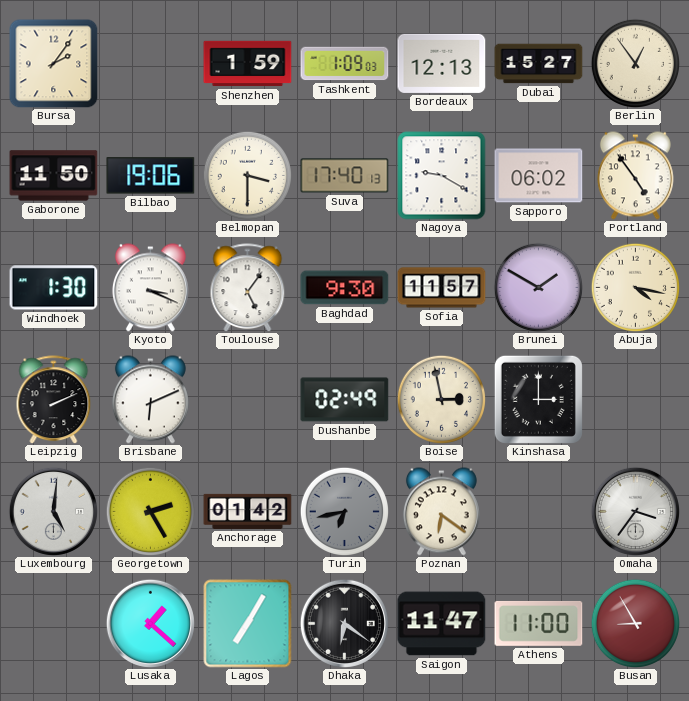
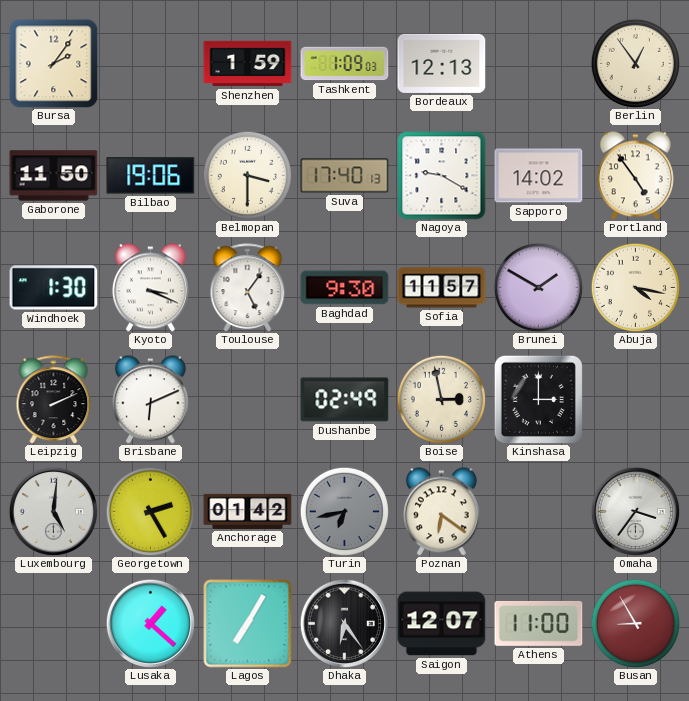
Dubai: 15:27 -> none
Sapporo: 06:02 -> 14:02
Dhaka: 6:21 -> 6:24
Saigon: 11:47 -> 12:07
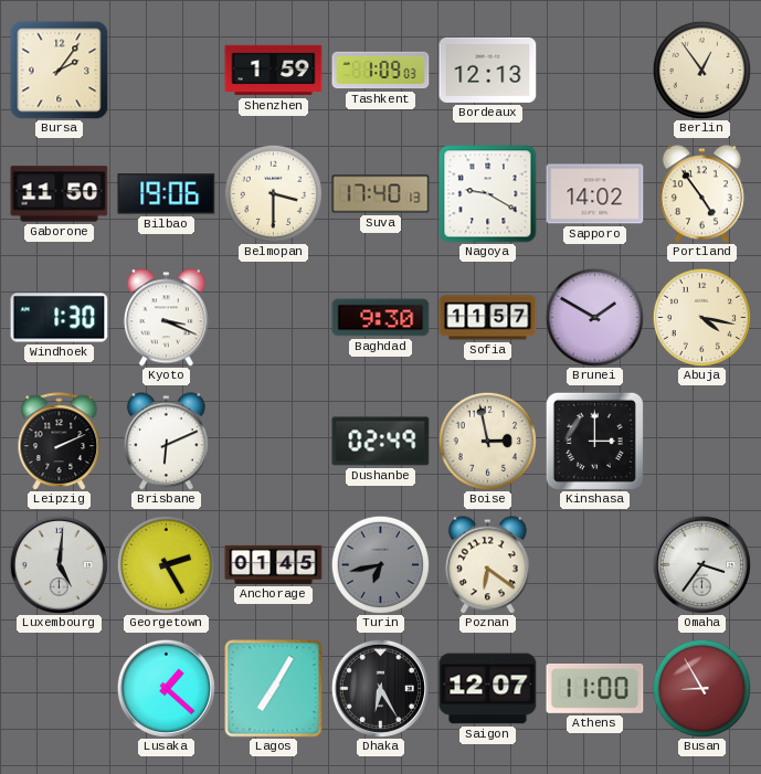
Toulouse: 5:06 -> none
Anchorage: 01:42 -> 01:45
Dhaka: 6:24 -> 6:25
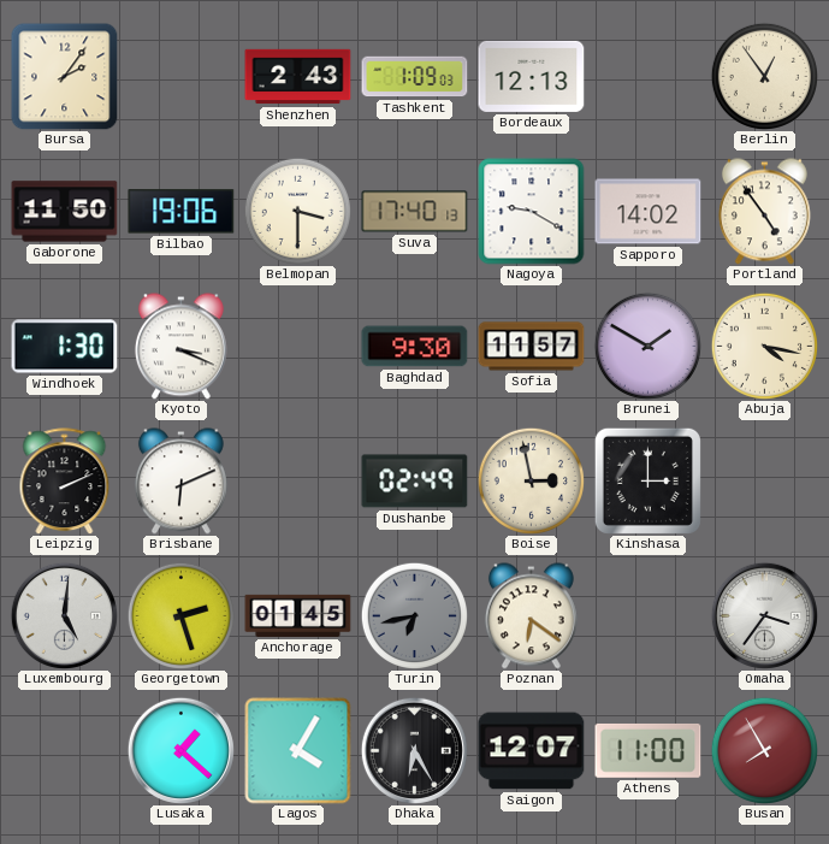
Shenzhen: 1:59 -> 2:43
Georgetown: 2:25 -> 2:27
Lagos: 7:05 -> 4:05
Busan: 8:55 -> 7:55
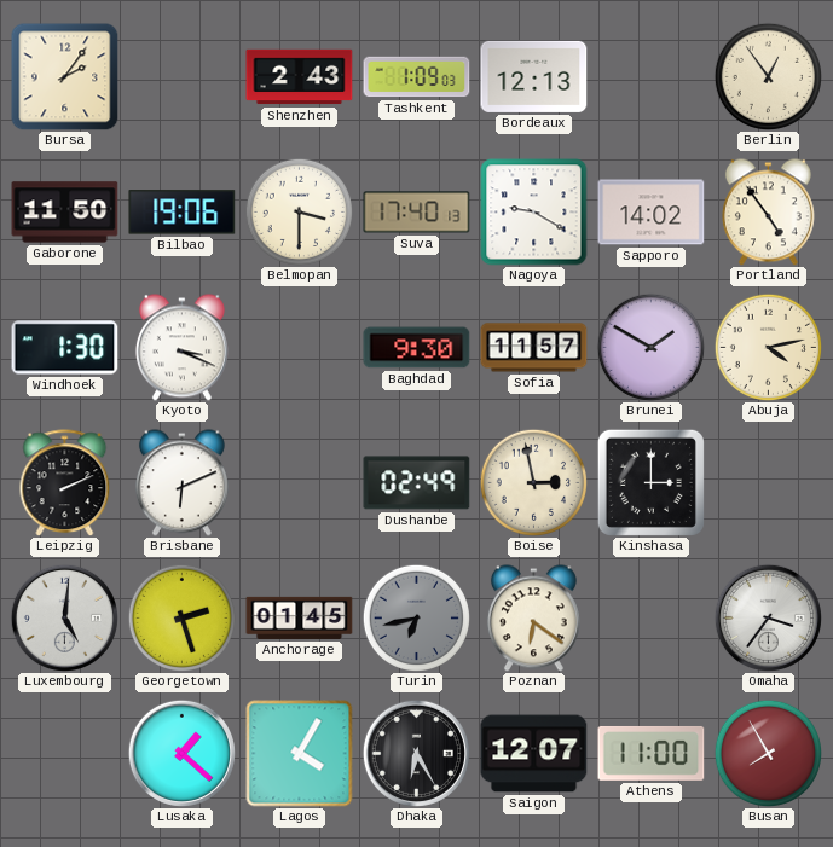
Abuja: 4:17 -> 4:13
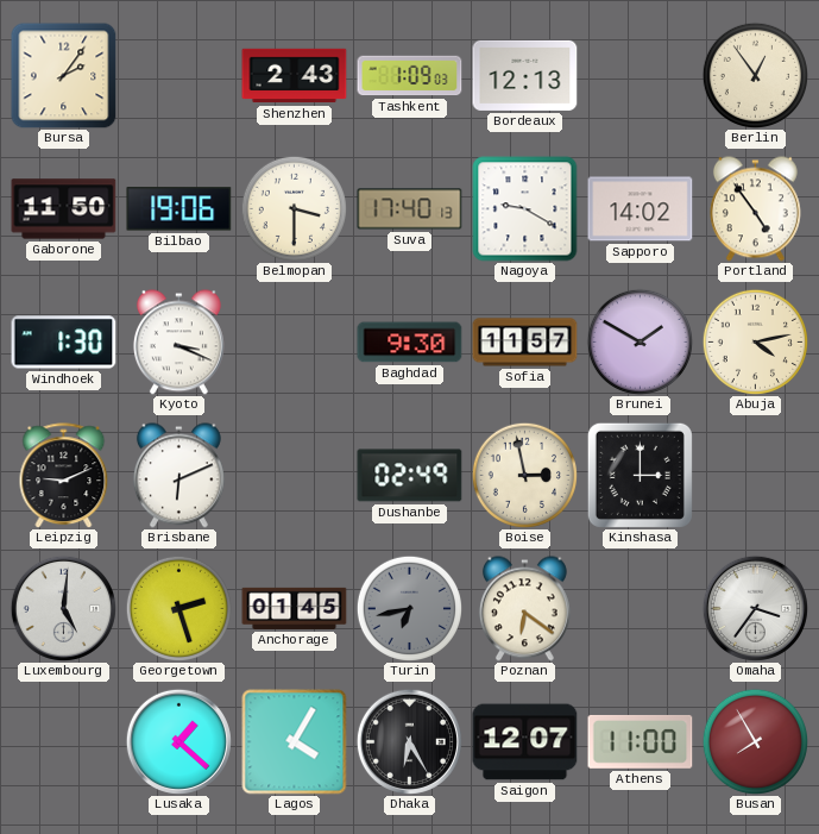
Leipzig: 2:11 -> 9:11
